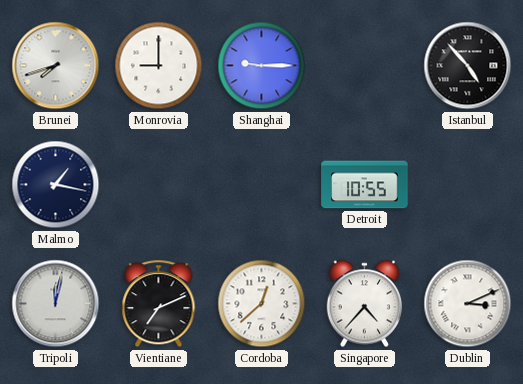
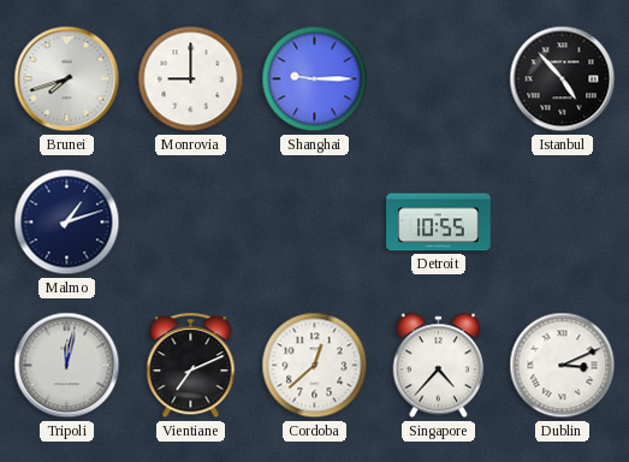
Malmo: 1:17 -> 1:12
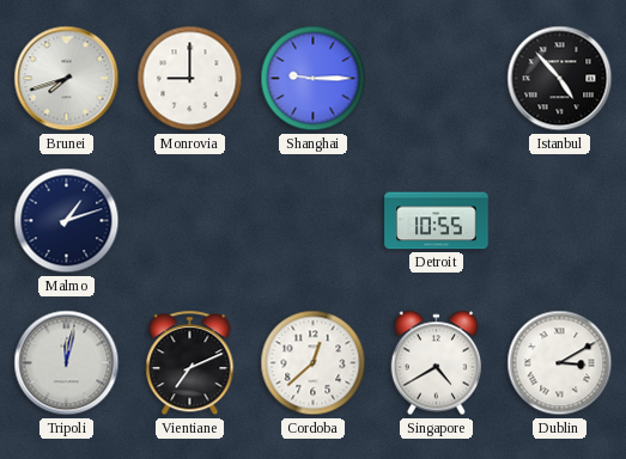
Singapore: 4:37 -> 4:40
Dublin: 3:11 -> 3:10
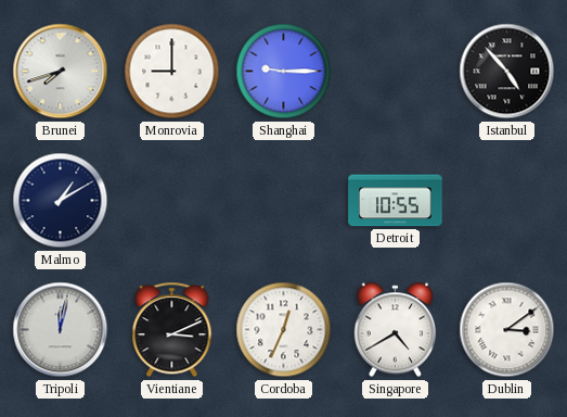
Malmo: 1:12 -> 1:10
Vientiane: 7:11 -> 3:11
Cordoba: 12:38 -> 12:34
Dublin: 3:10 -> 3:09
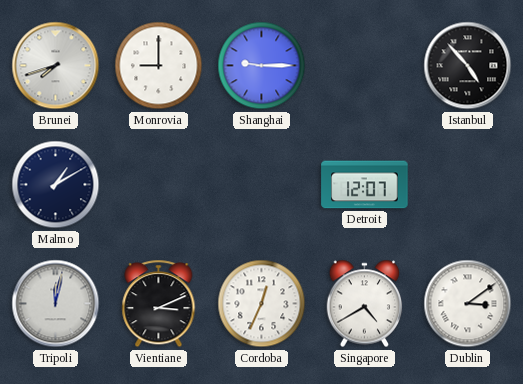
Detroit: 10:55 -> 12:07
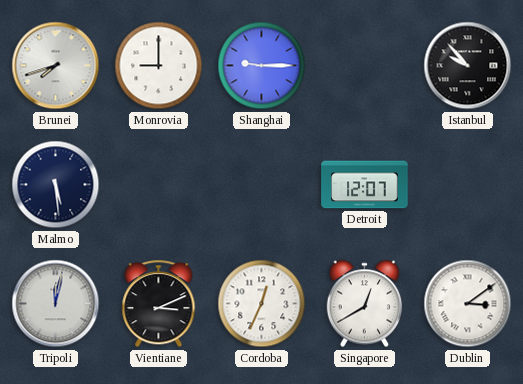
Istanbul: 4:53 -> 9:53
Malmo: 1:10 -> 5:29
Singapore: 4:40 -> 12:40
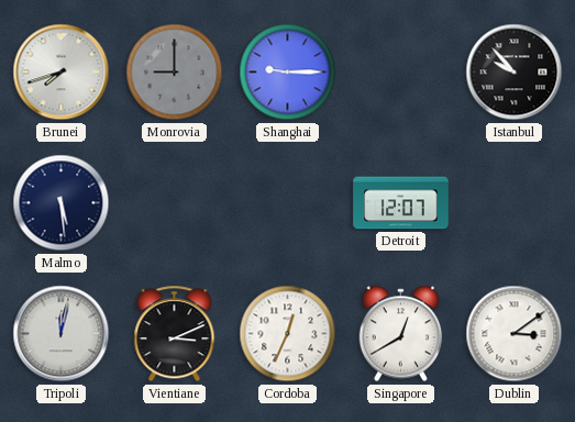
Monrovia dial: white -> grey
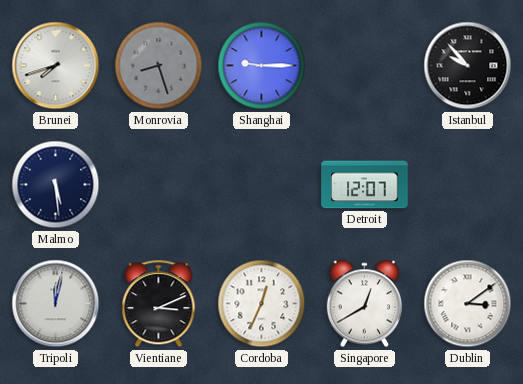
Monrovia: 9:00 -> 8:27
